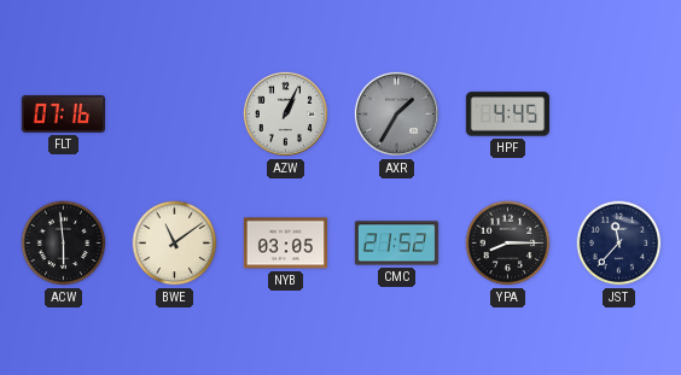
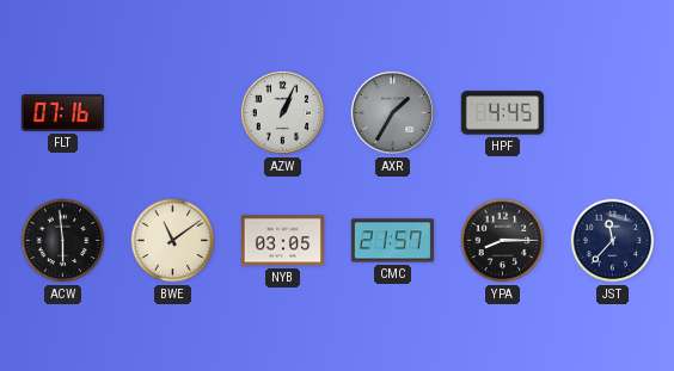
CMC: 21:52 -> 21:57
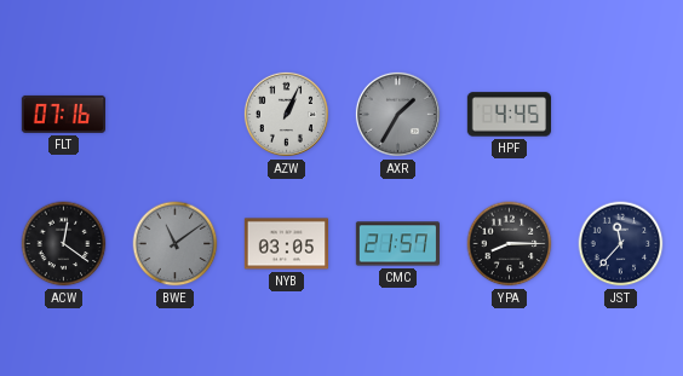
ACW: 5:59 -> 12:21
BWE dial: cream -> grey
